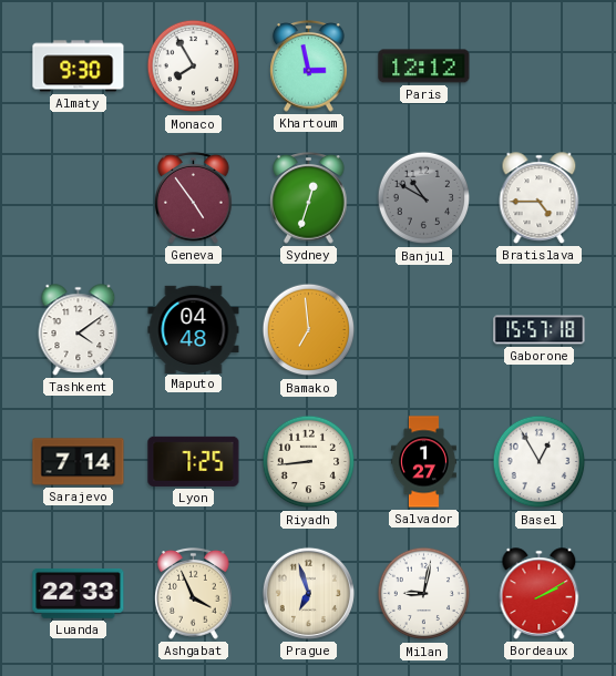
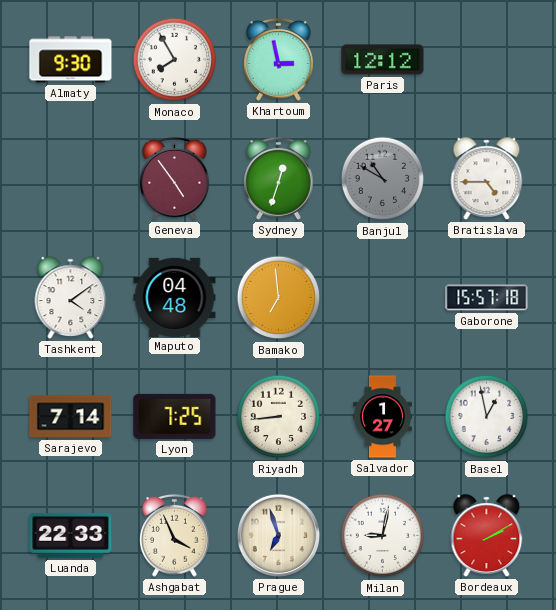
Basel: 12:55 -> 12:58
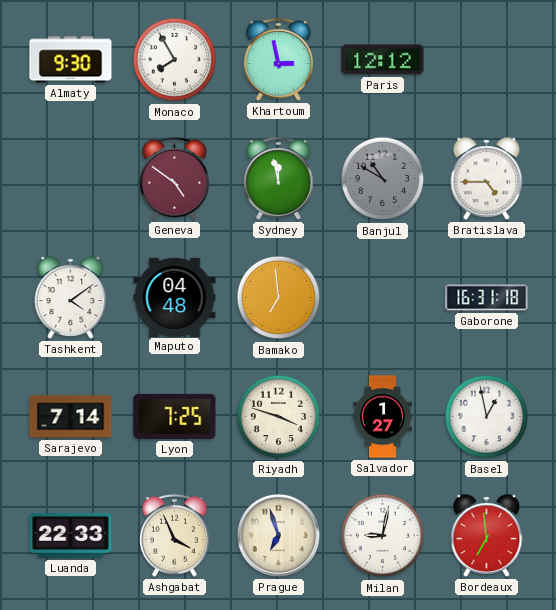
Geneva: 4:54 -> 4:51
Sydney: 12:33 -> 11:58
Gaborone: 15:57 -> 16:31
Riyadh: 8:44 -> 3:48
Bordeaux: 2:10 -> 6:59
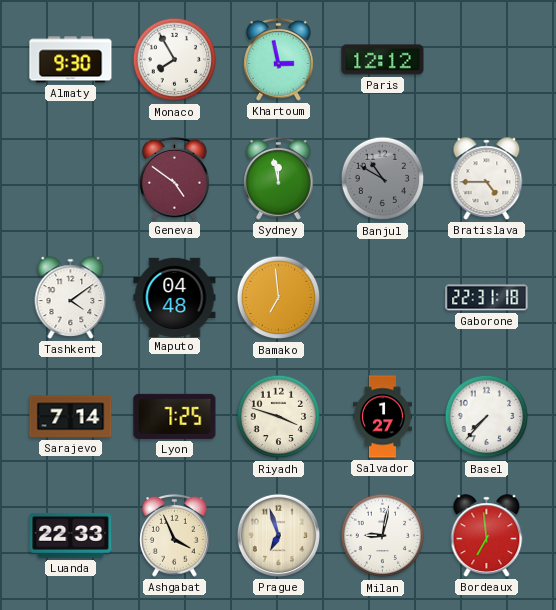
Gaborone: 16:31 -> 22:31
Basel: 12:58 -> 7:37
